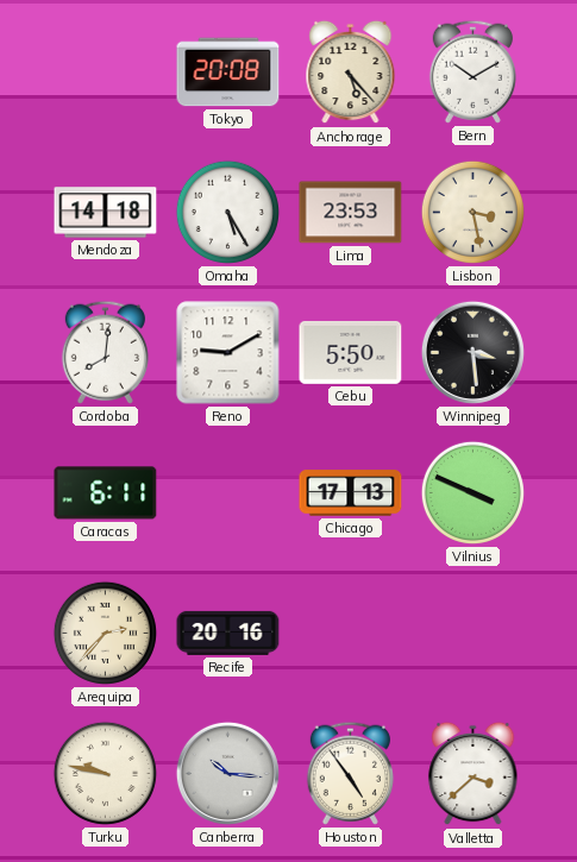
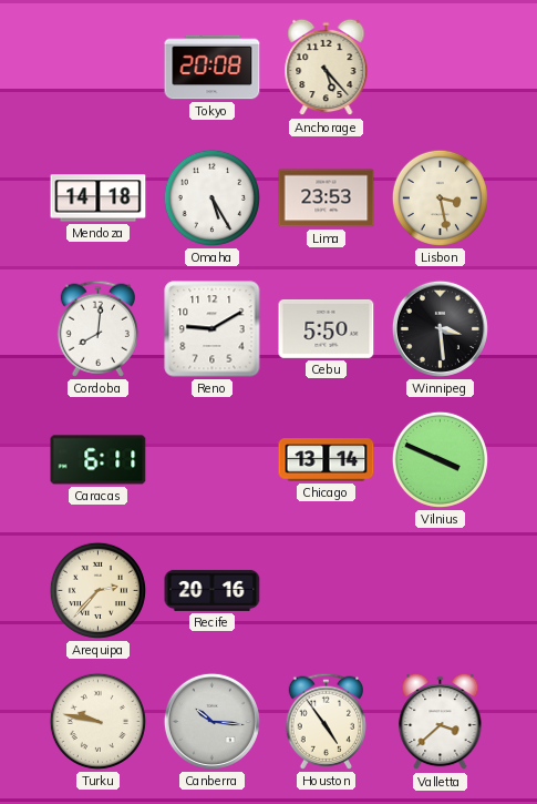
Bern: 10:10 -> none
Chicago: 17:13 -> 13:14
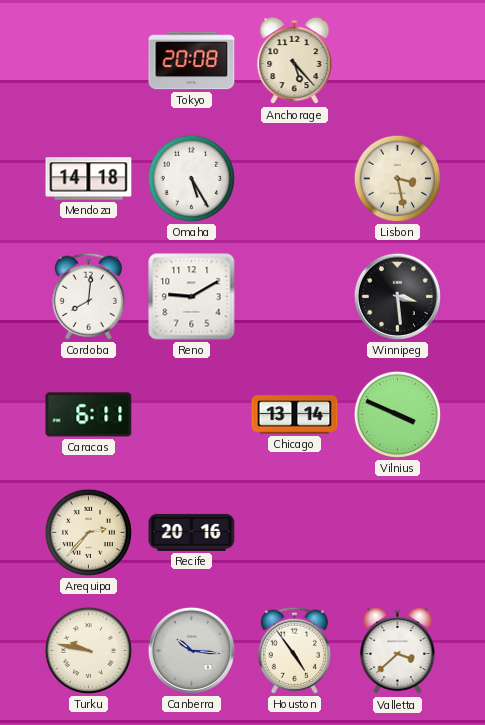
Lima: 23:53 -> none
Cebu: 5:50 -> none
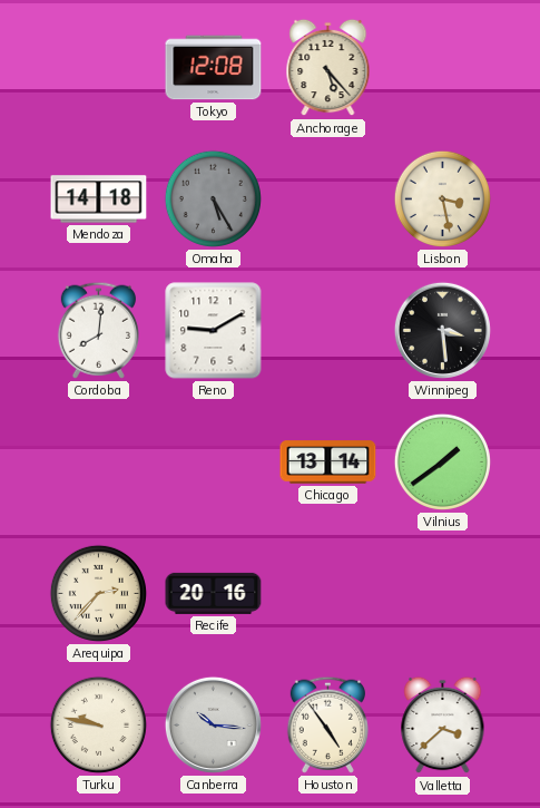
Tokyo: 20:08 -> 12:08
Omaha dial: white -> grey
Caracas: 6:11 -> none
Vilnius: 3:49 -> 1:39
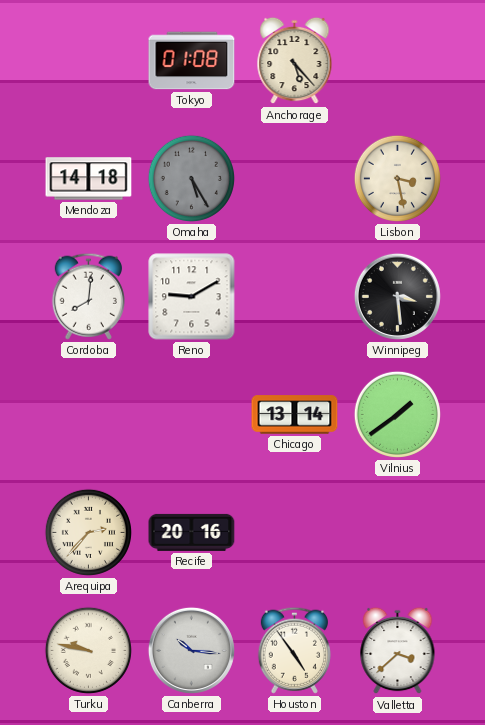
Tokyo: 12:08 -> 01:08
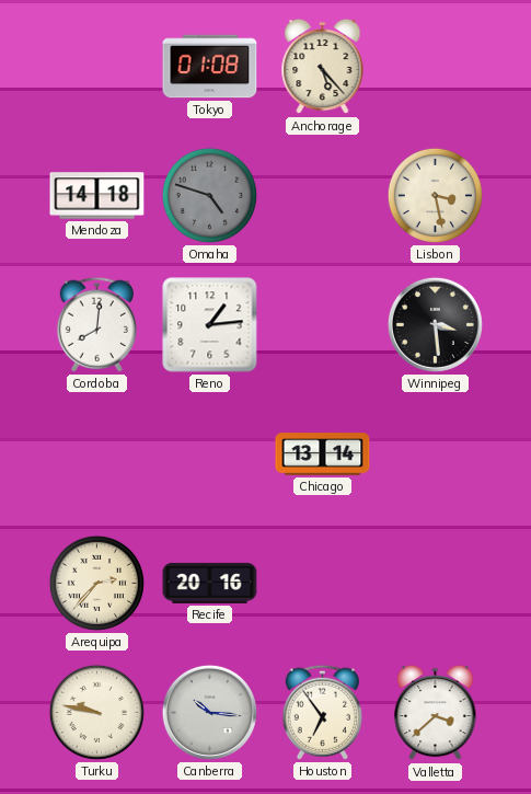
Omaha: 5:25 -> 4:48
Reno: 9:10 -> 1:14
Vilnius: 1:39 -> none
Houston: 4:54 -> 6:54
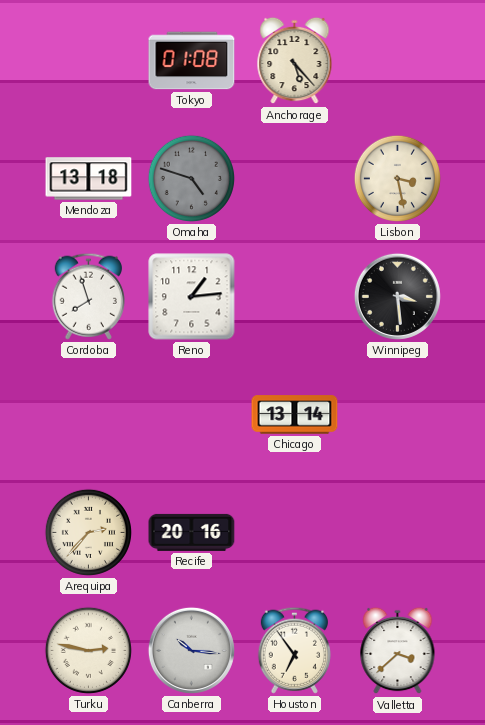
Mendoza: 14:18 -> 13:18
Cordoba: 8:01 -> 7:57
Turku: 9:47 -> 2:47
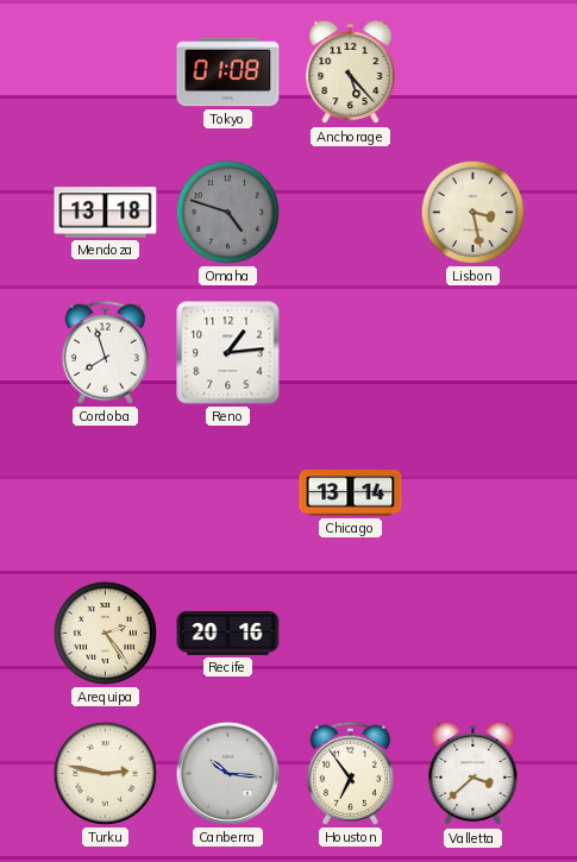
Winnipeg: 3:29 -> none
Arequipa: 2:37 -> 2:24
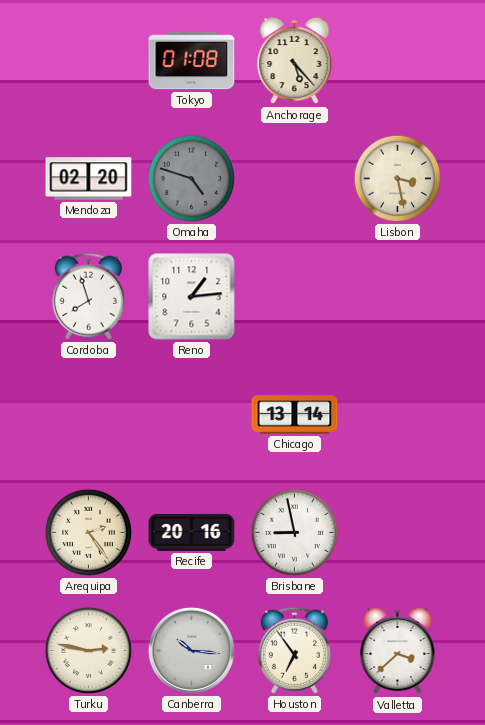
Mendoza: 13:18 -> 02:20
Brisbane: none -> 8:58
